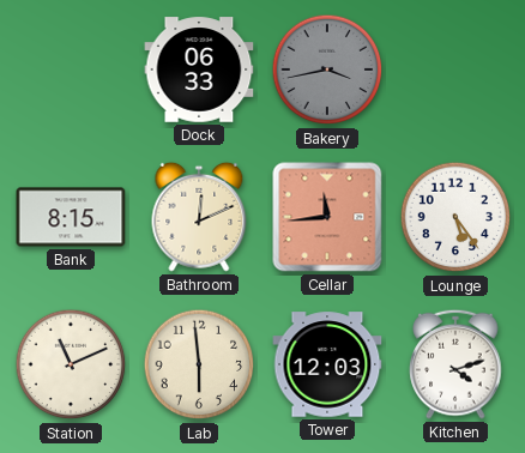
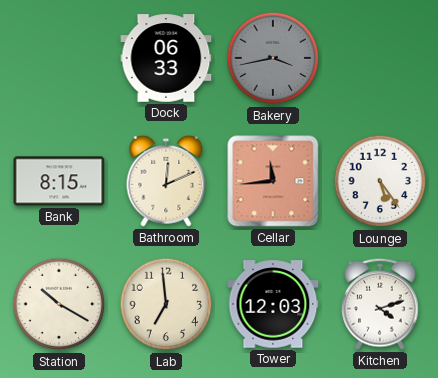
Station: 11:11 -> 10:20
Lab: 5:59 -> 6:59
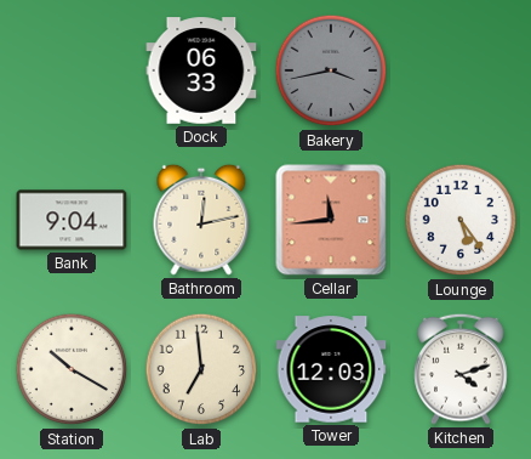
Bank: 8:15 -> 9:04
Bathroom: 12:11 -> 12:13
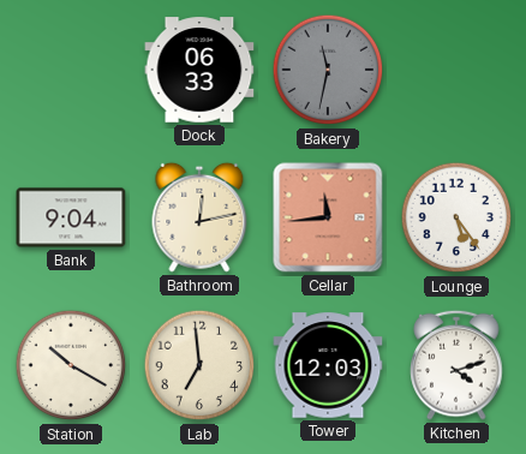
Bakery: 3:43 -> 11:32
